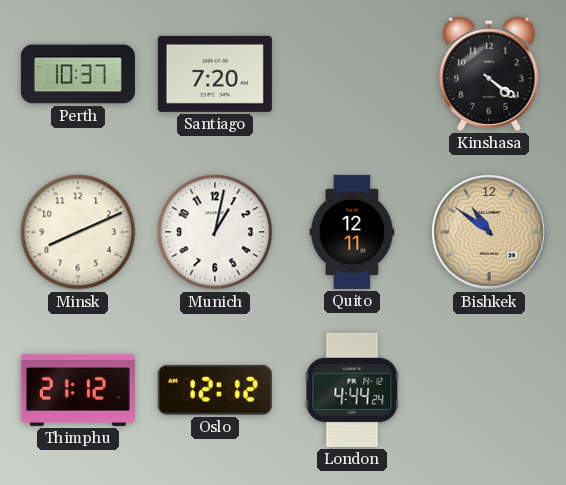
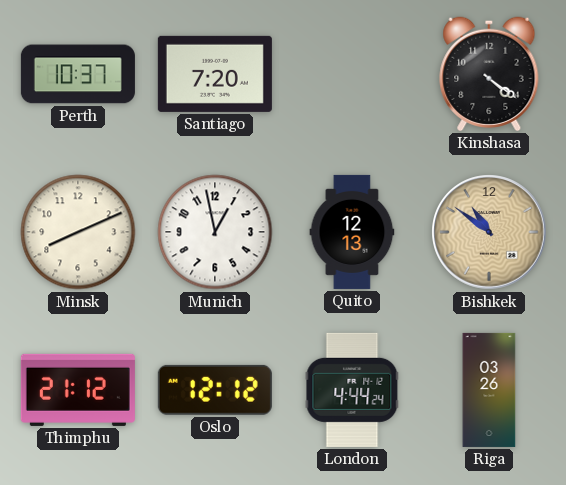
Munich: 1:02 -> 12:58
Quito: 12:11 -> 12:13
Riga: none -> 03:26
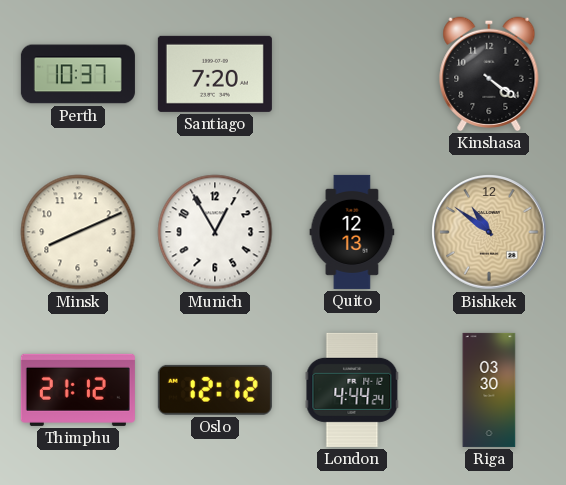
Munich: 12:58 -> 12:55
Riga: 03:26 -> 03:30
